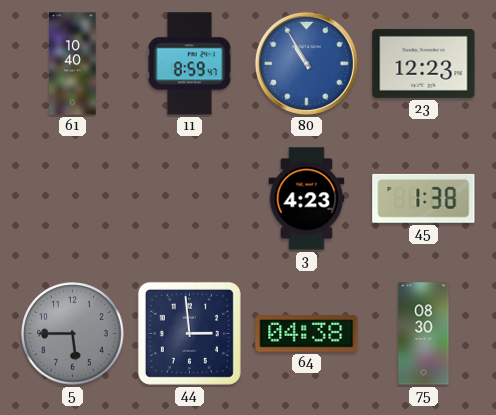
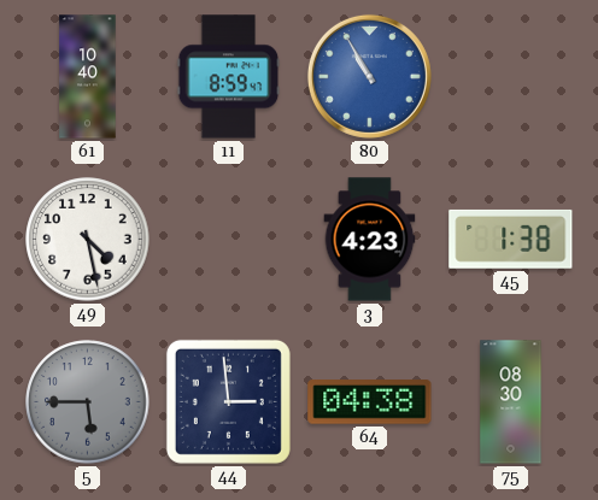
23: 12:23 -> none
49: none -> 4:28
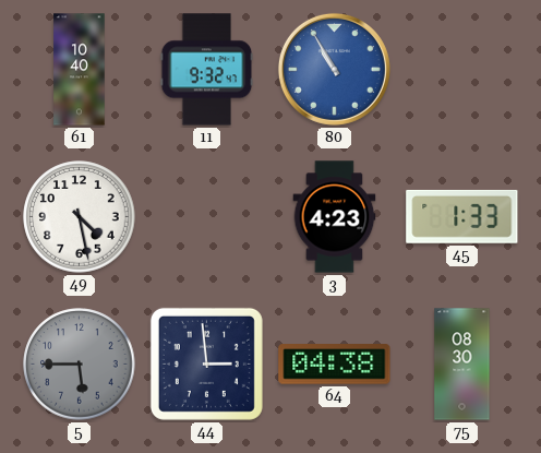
11: 8:59 -> 9:32
45: 1:38 -> 1:33
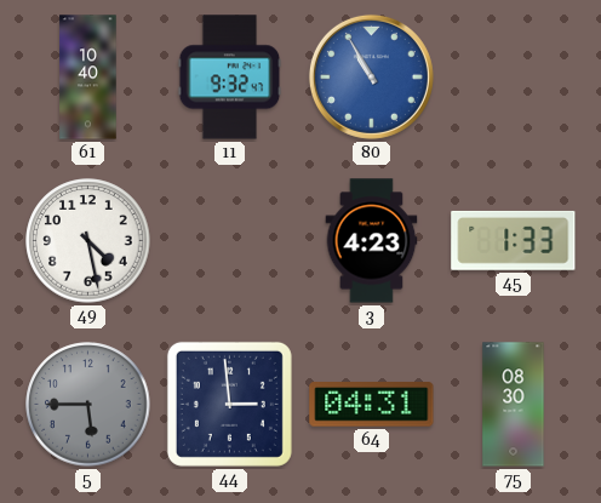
64: 04:38 -> 04:31
